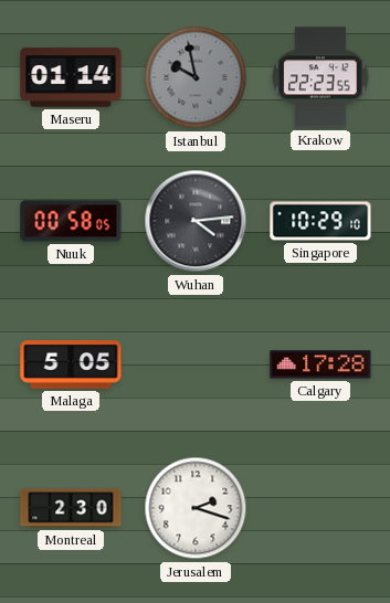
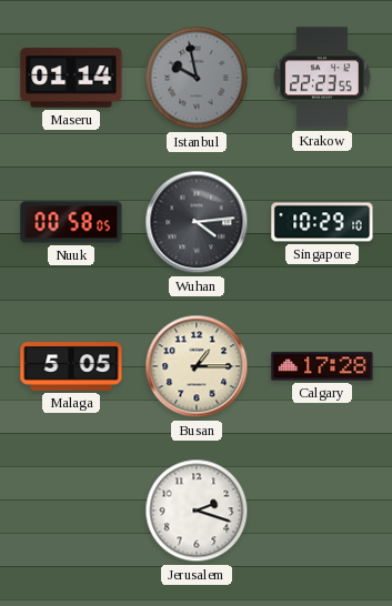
Busan: none -> 1:15
Montreal: 2:30 -> none
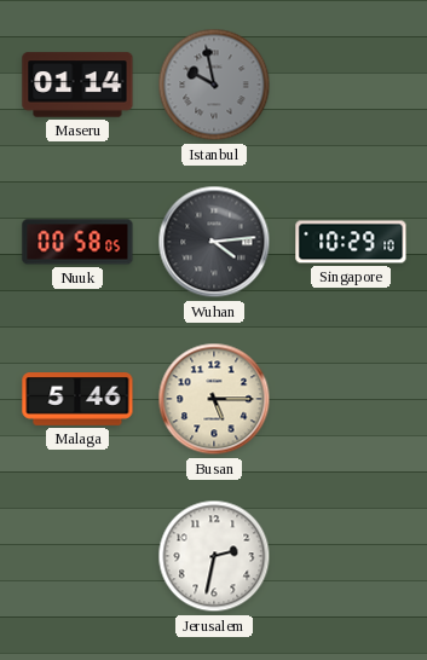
Krakow: 22:23 -> none
Malaga: 5:05 -> 5:46
Busan: 1:15 -> 5:15
Calgary: 17:28 -> none
Jerusalem: 2:18 -> 2:32
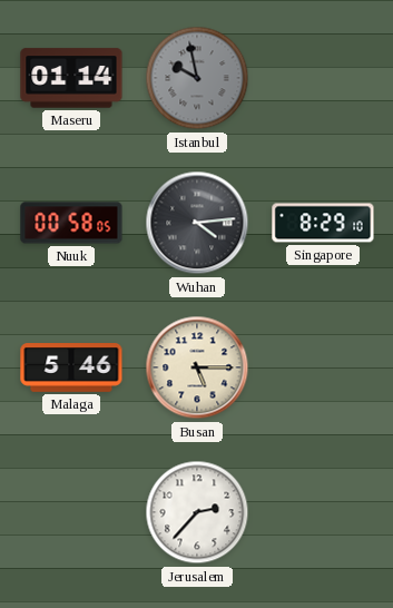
Singapore: 10:29 -> 8:29
Jerusalem: 2:32 -> 2:37
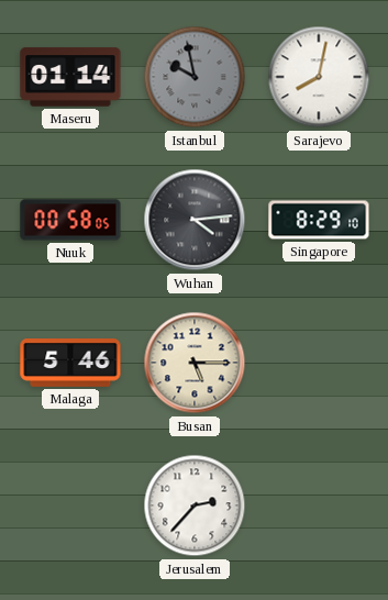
Sarajevo: none -> 8:02
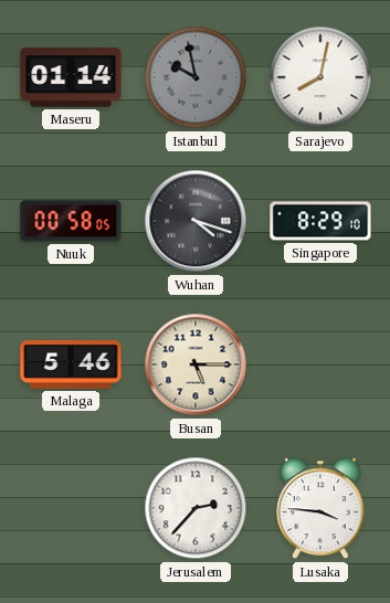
Wuhan: 4:14 -> 4:18
Lusaka: none -> 3:46
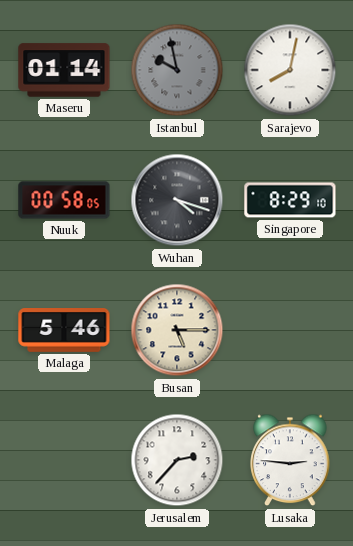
Lusaka: 3:46 -> 2:46
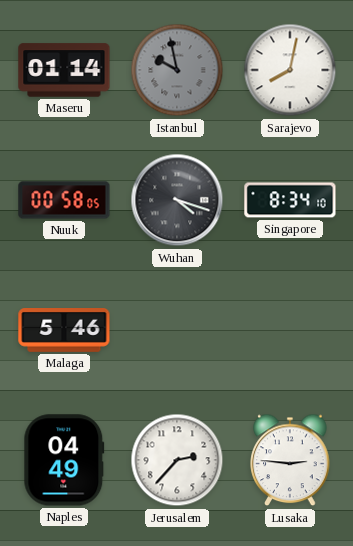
Singapore: 8:29 -> 8:34
Busan: 5:15 -> none
Naples: none -> 04:49
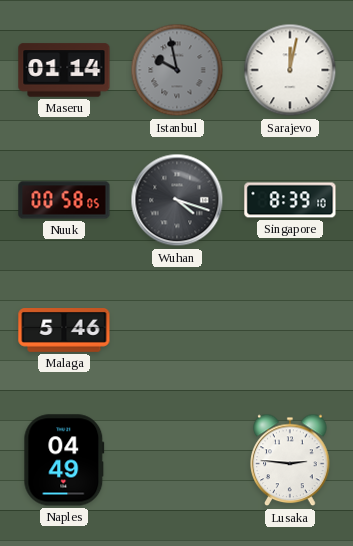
Sarajevo: 8:02 -> 12:02
Singapore: 8:34 -> 8:39
Jerusalem: 2:37 -> none
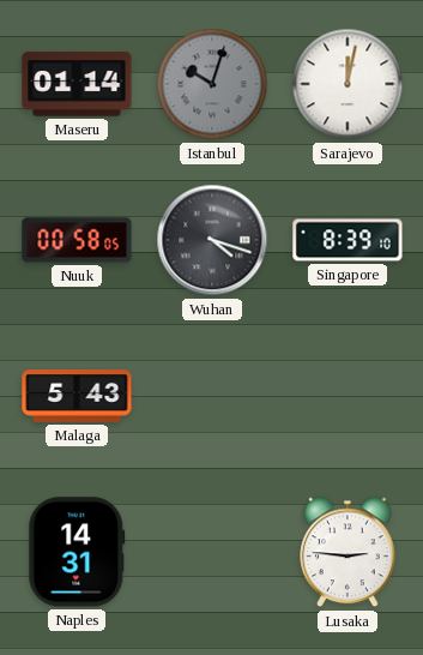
Istanbul: 9:58 -> 10:03
Malaga: 5:46 -> 5:43
Naples: 04:49 -> 14:31
